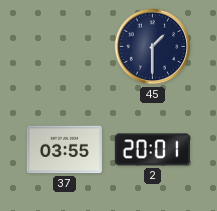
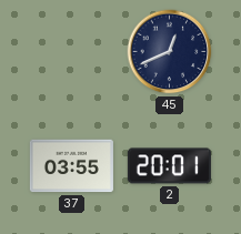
45: 1:30 -> 12:41
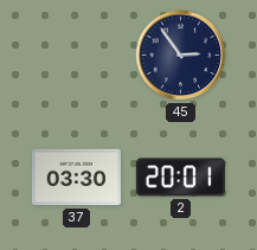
45: 12:41 -> 2:54
37: 03:55 -> 03:30
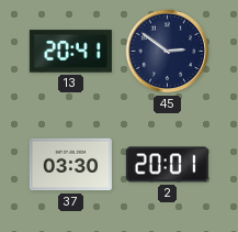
13: none -> 20:41
45: 2:54 -> 2:51
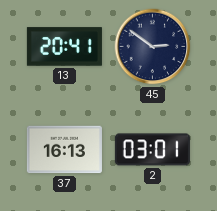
37: 03:30 -> 16:13
2: 20:01 -> 03:01
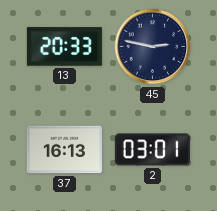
13: 20:41 -> 20:33
45: 2:51 -> 2:47
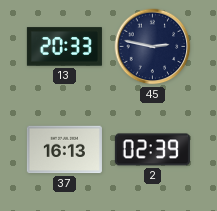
2: 03:01 -> 02:39
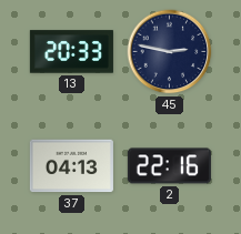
37: 16:13 -> 04:13
2: 02:39 -> 22:16
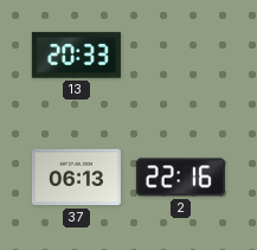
45: 2:47 -> none
37: 04:13 -> 06:13
